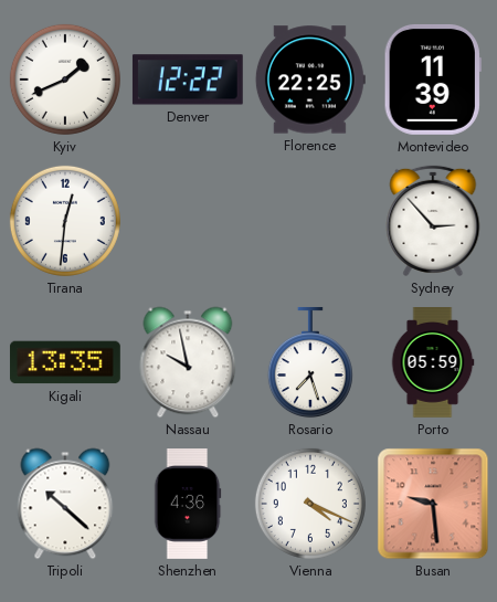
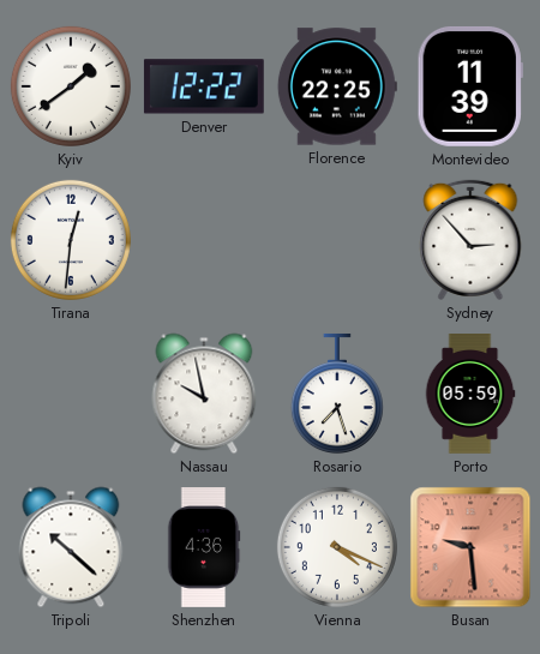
Kyiv: 1:41 -> 1:39
Kigali: 13:35 -> none
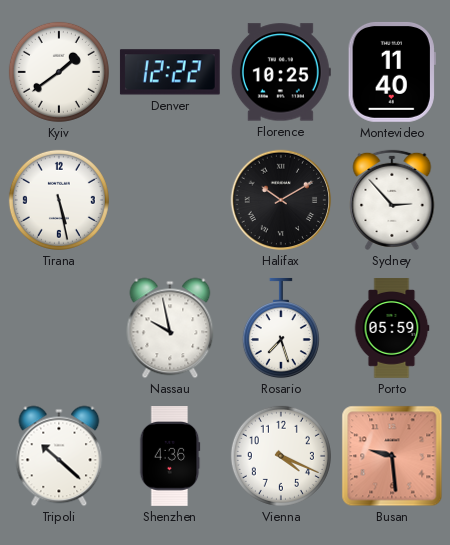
Florence: 22:25 -> 10:25
Montevideo: 11:39 -> 11:40
Tirana: 12:31 -> 5:28
Halifax: none -> 10:10
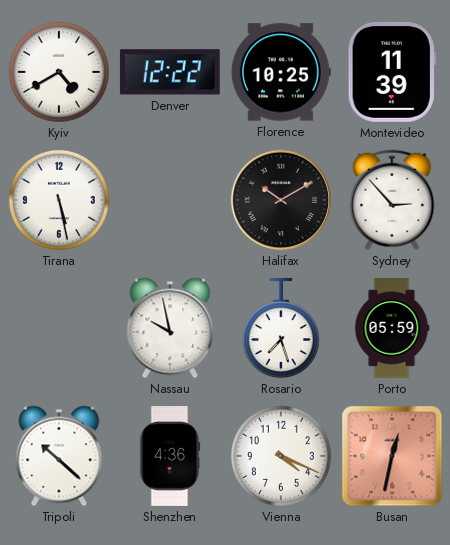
Kyiv: 1:39 -> 4:40
Montevideo: 11:40 -> 11:39
Busan: 9:29 -> 12:32
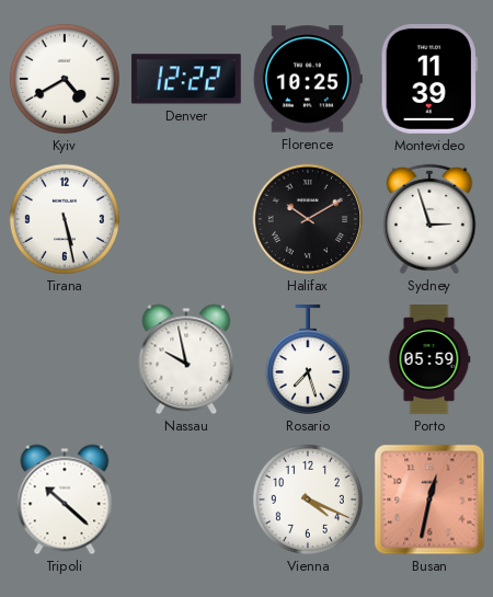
Sydney: 2:53 -> 2:57
Shenzhen: 4:36 -> none
